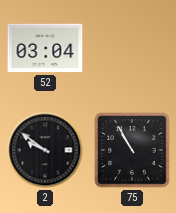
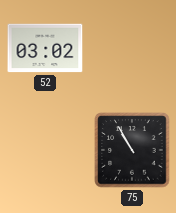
52: 03:04 -> 03:02
2: 9:51 -> none
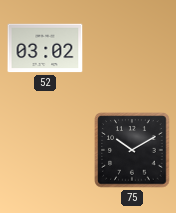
75: 10:55 -> 10:10
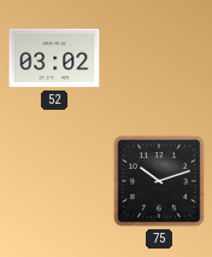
75: 10:10 -> 10:12
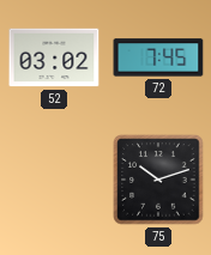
72: none -> 7:45
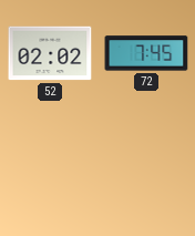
52: 03:02 -> 02:02
75: 10:12 -> none
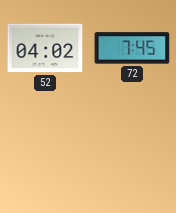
52: 02:02 -> 04:02
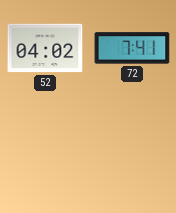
72: 7:45 -> 7:41
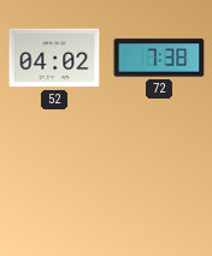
72: 7:41 -> 7:38
